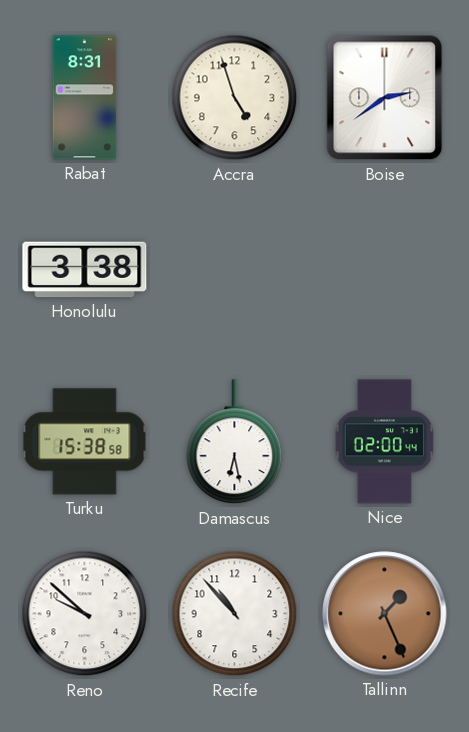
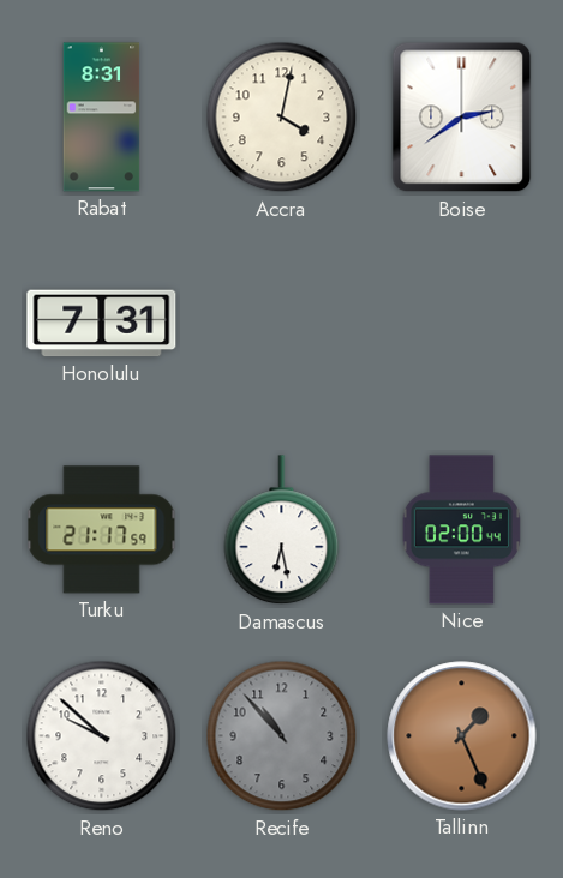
Accra: 4:57 -> 4:02
Honolulu: 3:38 -> 7:31
Turku: 15:38 -> 21:17
Recife dial: white -> grey
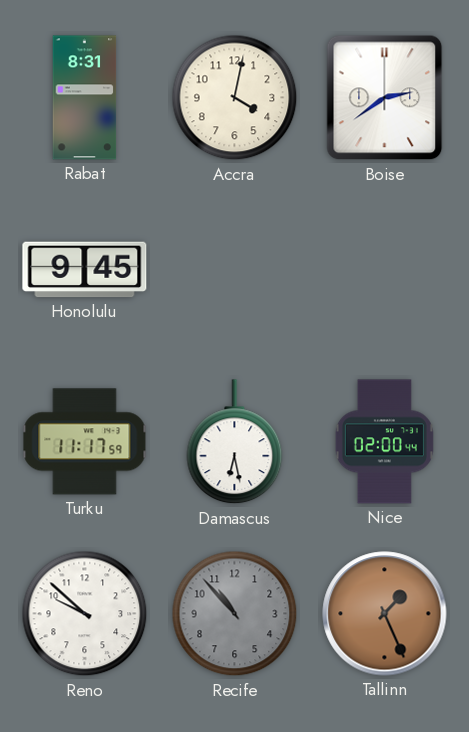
Honolulu: 7:31 -> 9:45
Turku: 21:17 -> 11:17
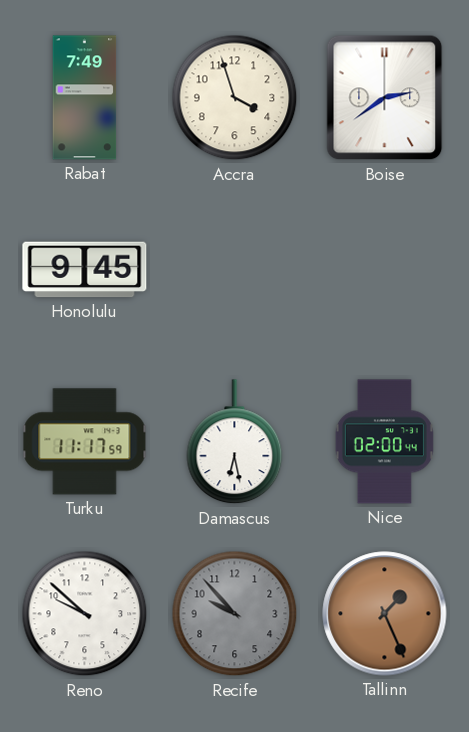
Rabat: 8:31 -> 7:49
Accra: 4:02 -> 3:57
Recife: 10:53 -> 9:53
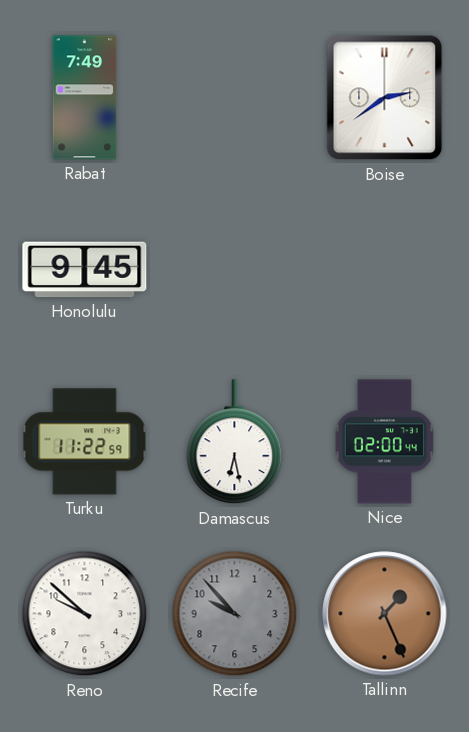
Accra: 3:57 -> none
Turku: 11:17 -> 11:22
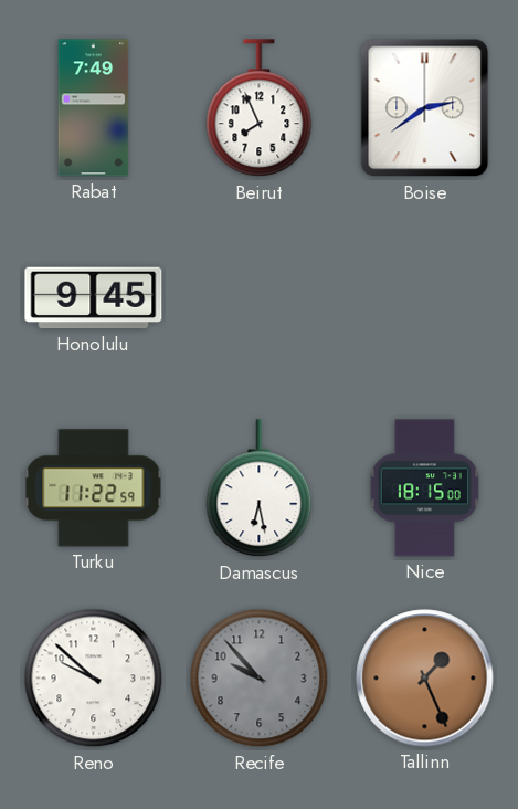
Beirut: none -> 7:56
Nice: 02:00 -> 18:15
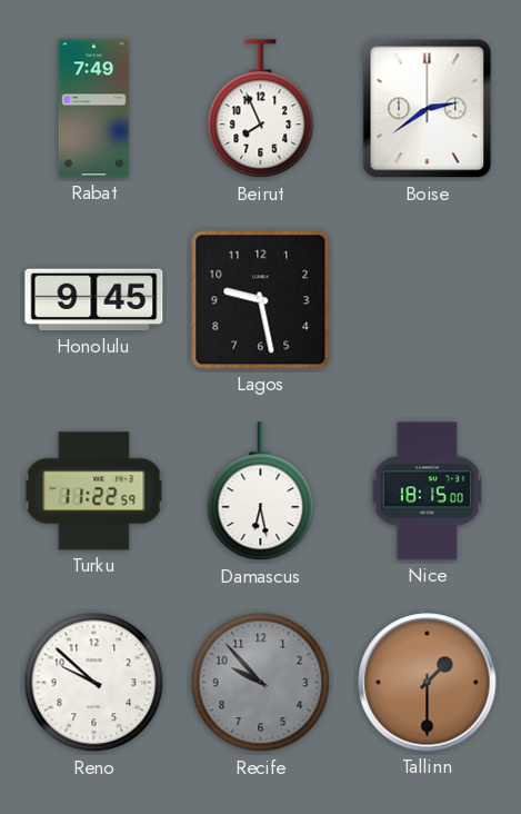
Lagos: none -> 9:28
Tallinn: 1:26 -> 1:30
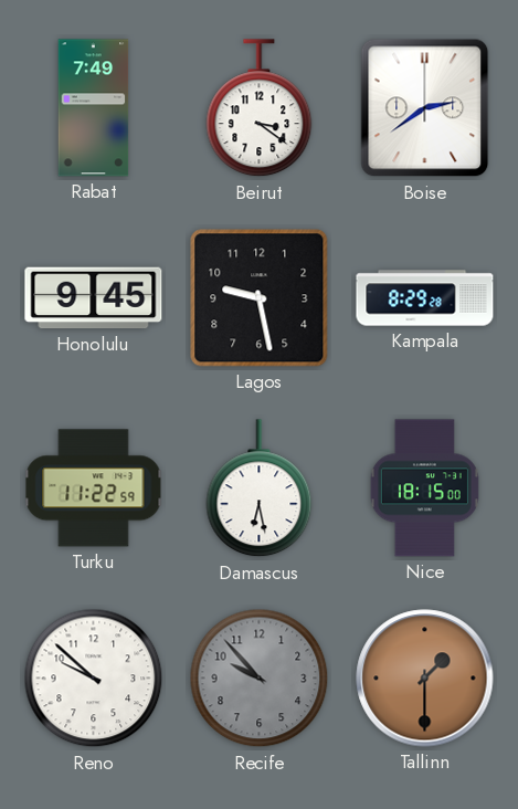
Beirut: 7:56 -> 3:21
Kampala: none -> 8:29
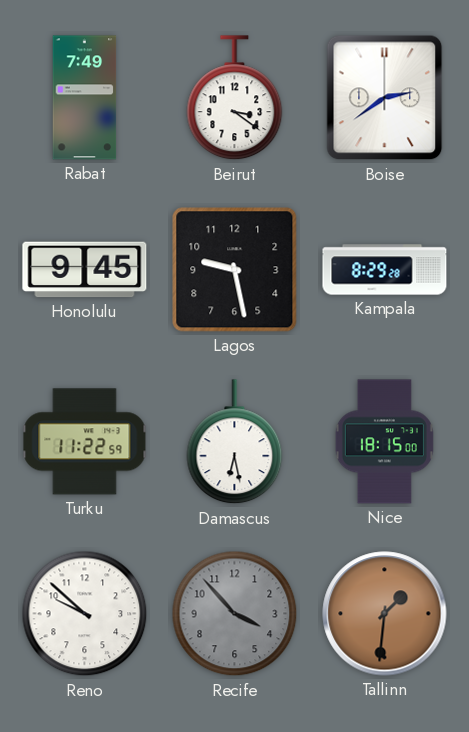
Recife: 9:53 -> 3:53
Tallinn: 1:30 -> 1:31
